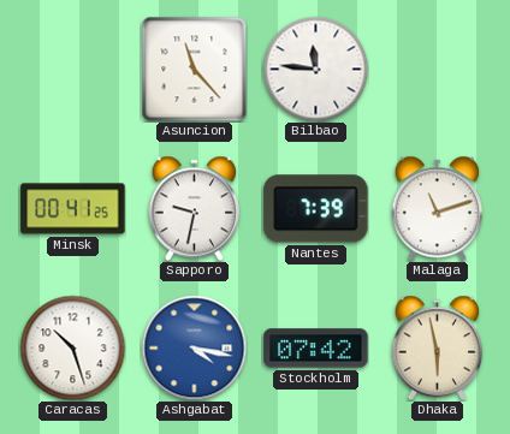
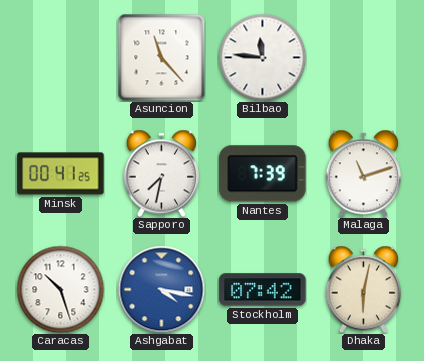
Sapporo: 9:32 -> 7:32
Dhaka: 5:58 -> 6:02
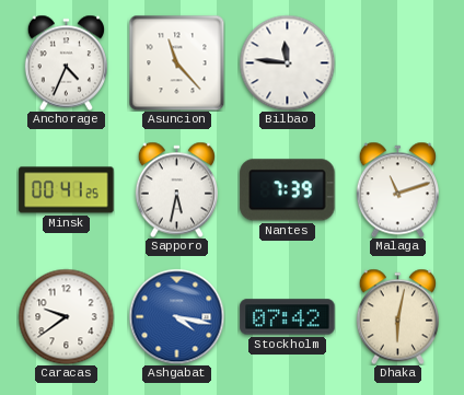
Anchorage: none -> 4:34
Sapporo: 7:32 -> 5:32
Caracas: 10:27 -> 9:39
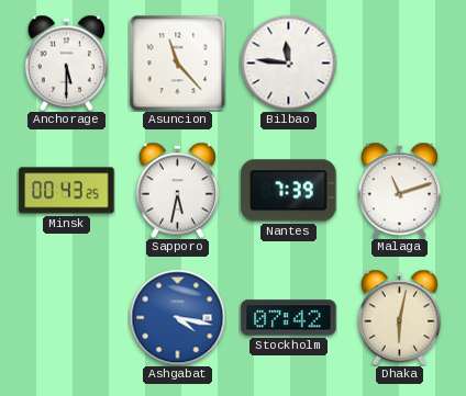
Anchorage: 4:34 -> 5:30
Minsk: 00:41 -> 00:43
Caracas: 9:39 -> none
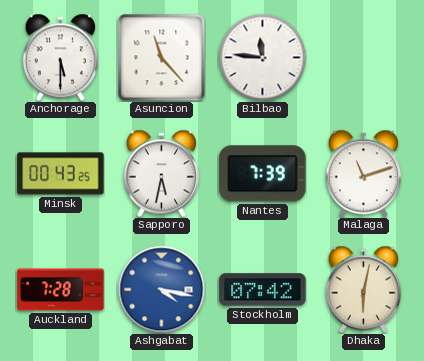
Auckland: none -> 7:28
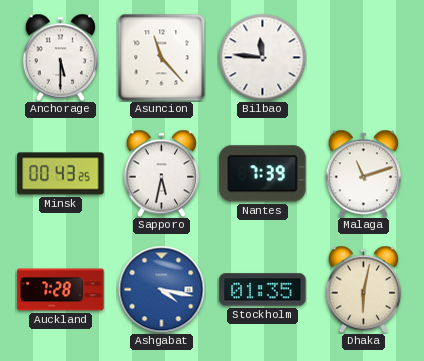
Stockholm: 07:42 -> 01:35
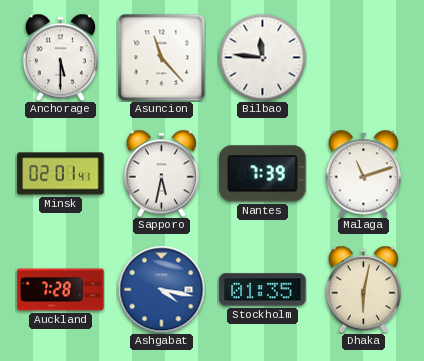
Minsk: 00:43 -> 02:01
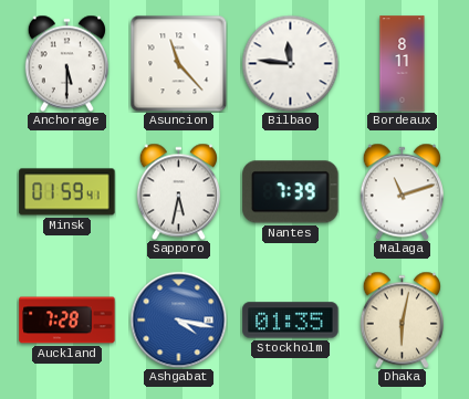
Bordeaux: none -> 8:11
Minsk: 02:01 -> 01:59
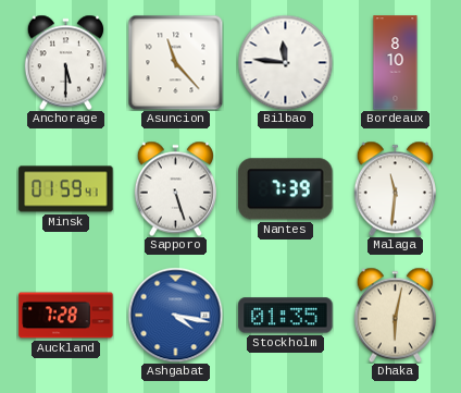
Bordeaux: 8:11 -> 8:10
Sapporo: 5:32 -> 5:27
Malaga: 11:12 -> 11:31
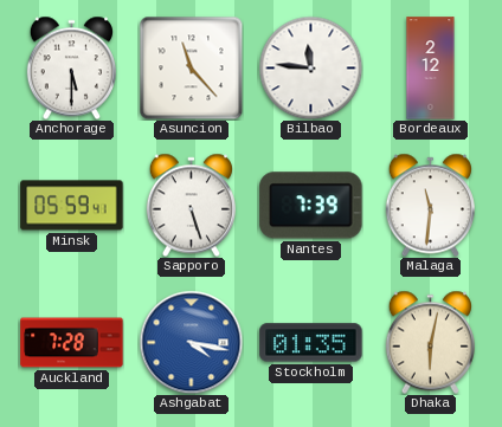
Bordeaux: 8:10 -> 2:12
Minsk: 01:59 -> 05:59
